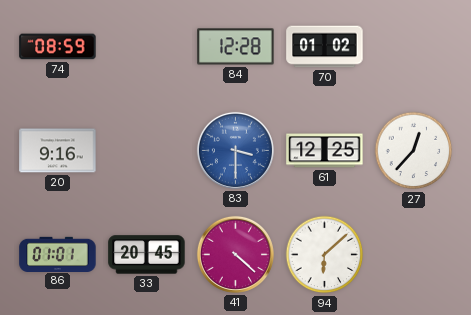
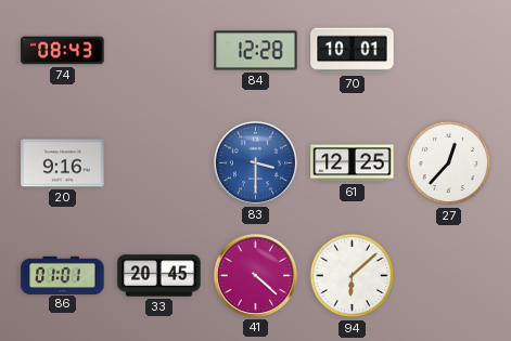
74: 08:59 -> 08:43
70: 01:02 -> 10:01
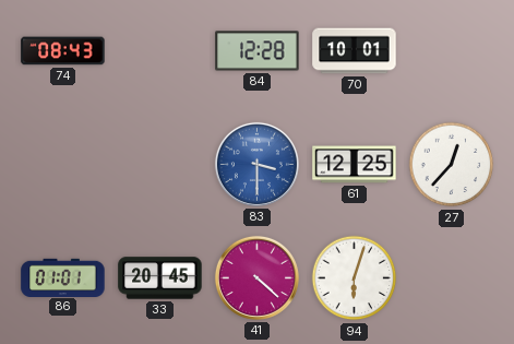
20: 9:16 -> none
94: 6:08 -> 6:03
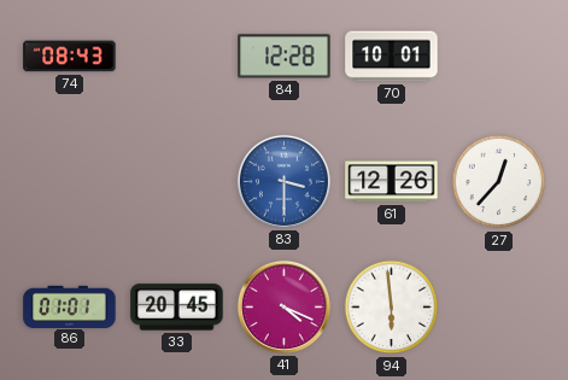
61: 12:25 -> 12:26
41: 4:22 -> 4:19
94: 6:03 -> 5:59
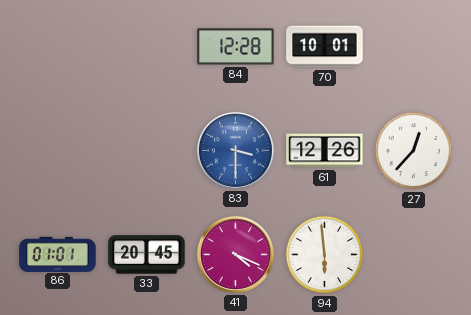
74: 08:43 -> none
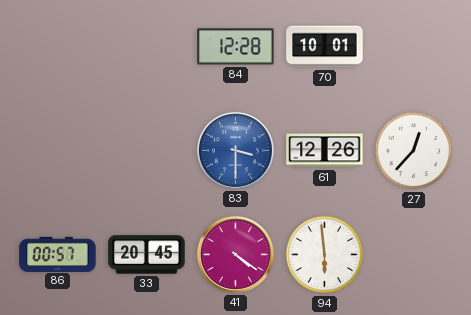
86: 01:01 -> 00:57
41: 4:19 -> 4:21
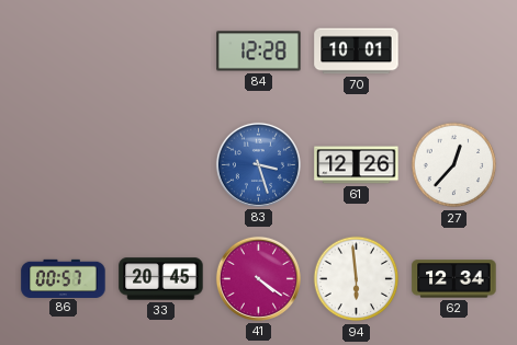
83: 3:30 -> 3:27
62: none -> 12:34
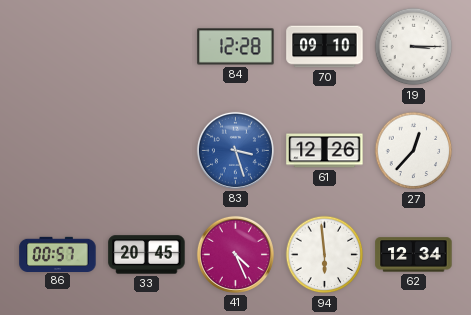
70: 10:01 -> 09:10
19: none -> 3:15
41: 4:21 -> 4:26
